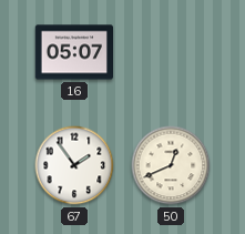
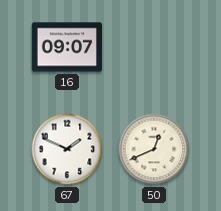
16: 05:07 -> 09:07
67: 1:54 -> 1:49
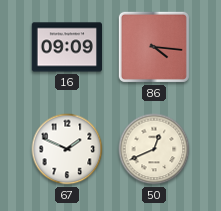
16: 09:07 -> 09:09
86: none -> 4:16
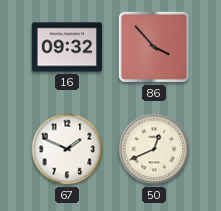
16: 09:09 -> 09:32
86: 4:16 -> 3:53
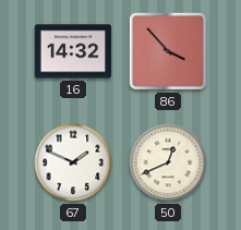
16: 09:32 -> 14:32
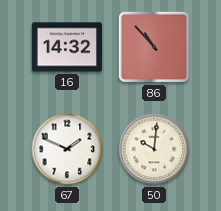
86: 3:53 -> 10:53
50: 12:41 -> 10:01
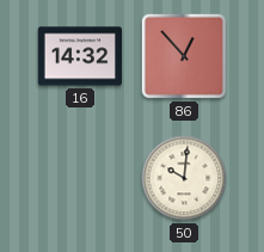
86: 10:53 -> 12:53
67: 1:49 -> none
